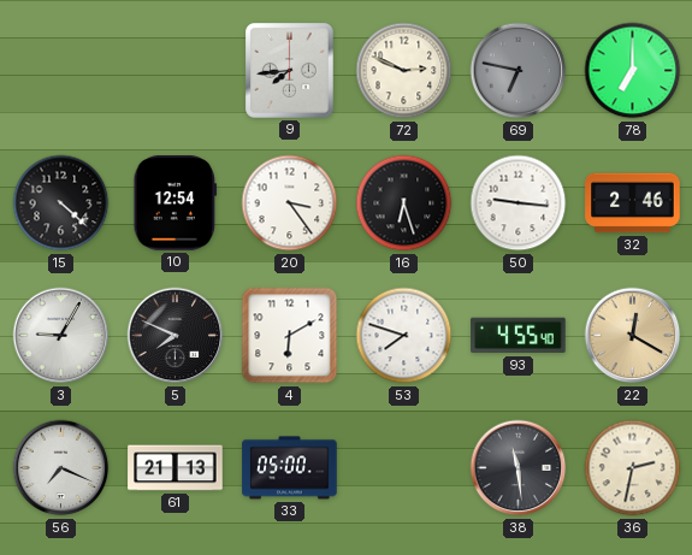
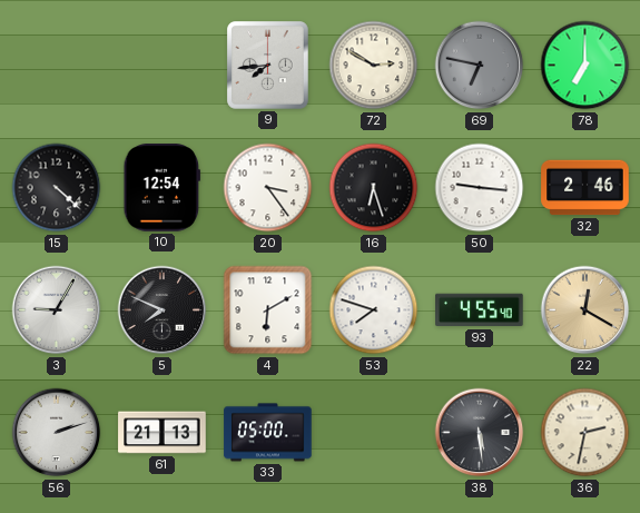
72: 2:49 -> 2:50
56: 7:19 -> 2:12
38: 11:29 -> 5:29
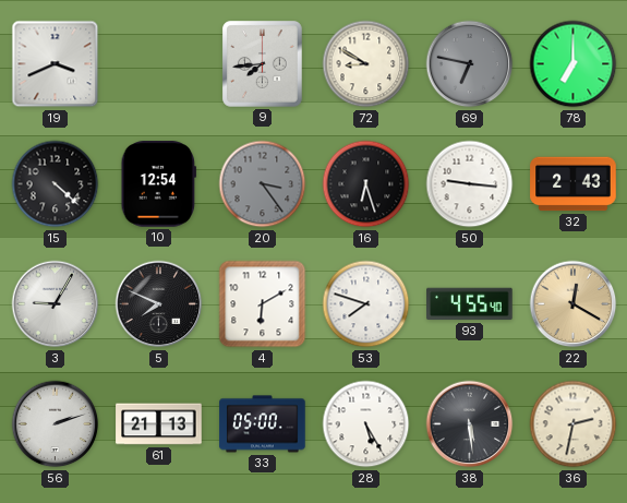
19: none -> 3:41
72: 2:50 -> 8:50
20 dial: white -> grey
32: 2:46 -> 2:43
28: none -> 5:25
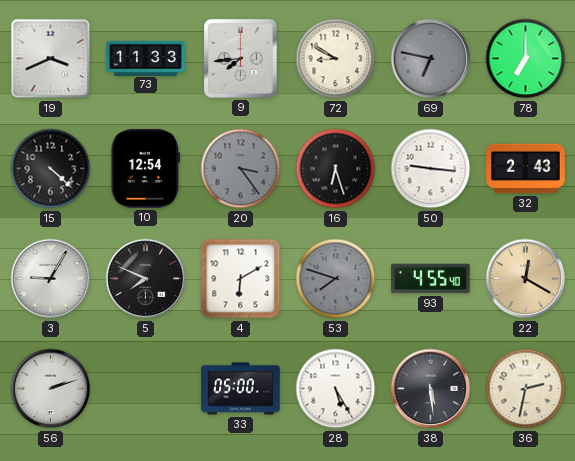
73: none -> 11:33
53 dial: white -> grey
61: 21:13 -> none
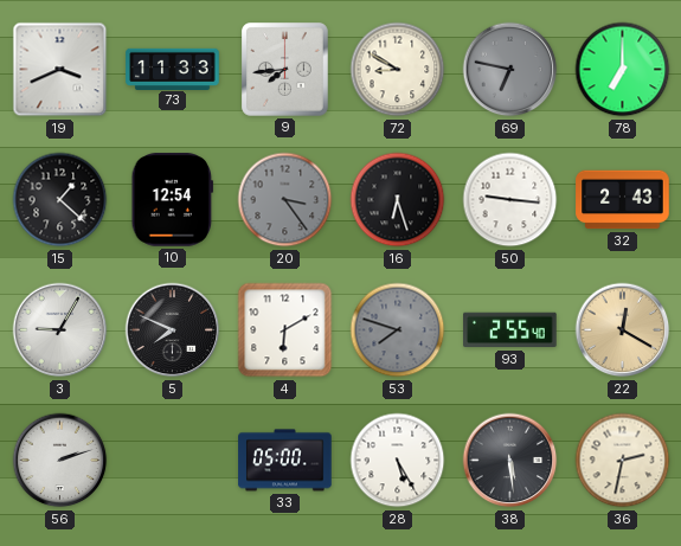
15: 4:22 -> 1:22
93: 4:55 -> 2:55
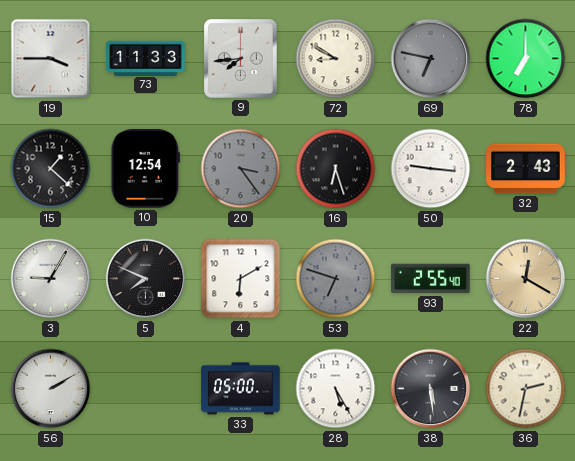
19: 3:41 -> 3:45
53: 7:48 -> 6:48
56: 2:12 -> 2:10
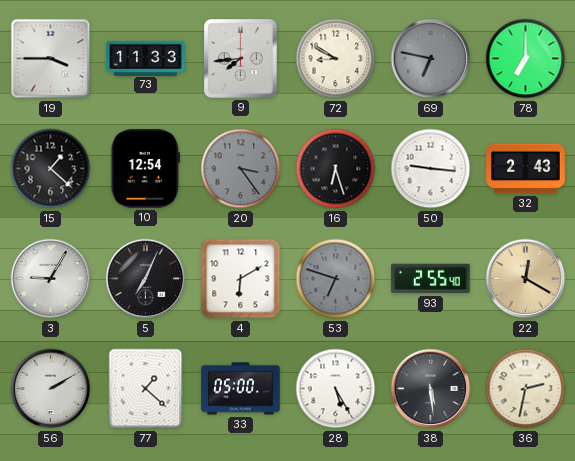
5: 7:49 -> 7:04
77: none -> 1:22
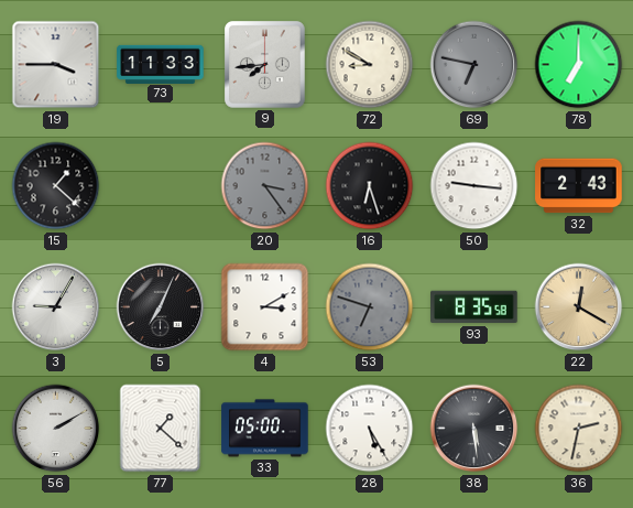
10: 12:54 -> none
4: 6:10 -> 3:10
93: 2:55 -> 8:35
